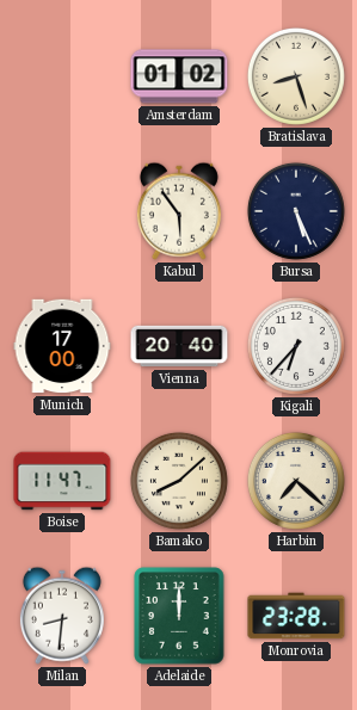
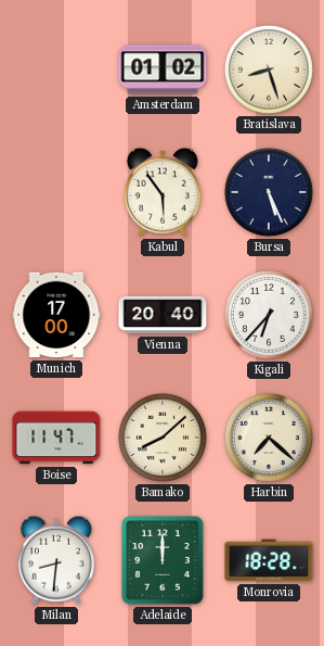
Monrovia: 23:28 -> 18:28
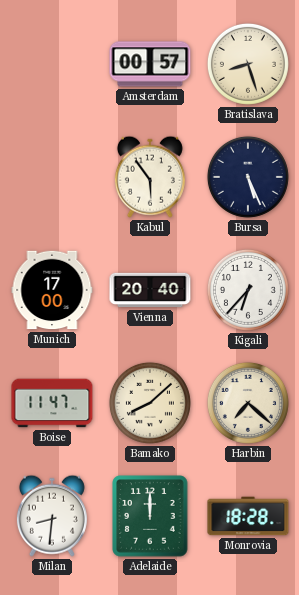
Amsterdam: 01:02 -> 00:57
